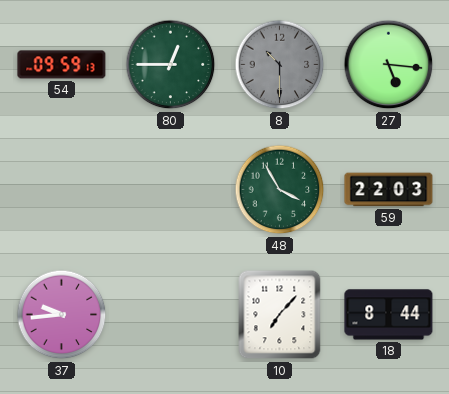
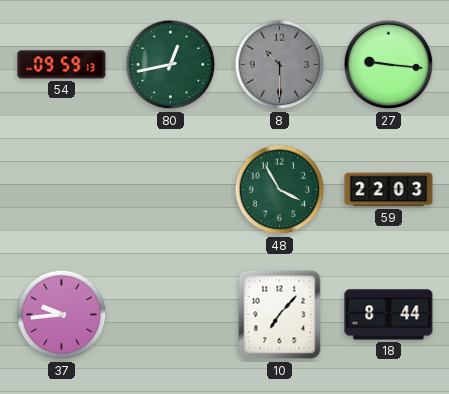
80: 12:45 -> 12:43
27: 5:16 -> 9:16
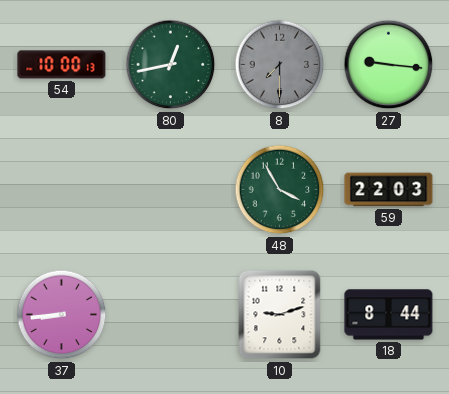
54: 09:59 -> 10:00
8: 10:30 -> 7:30
37: 9:44 -> 8:44
10: 7:07 -> 9:12
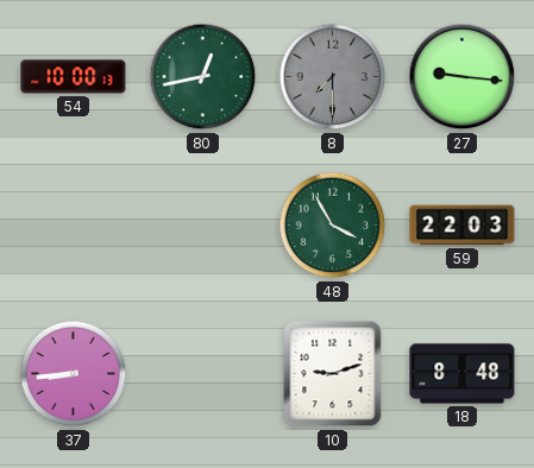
18: 8:44 -> 8:48
